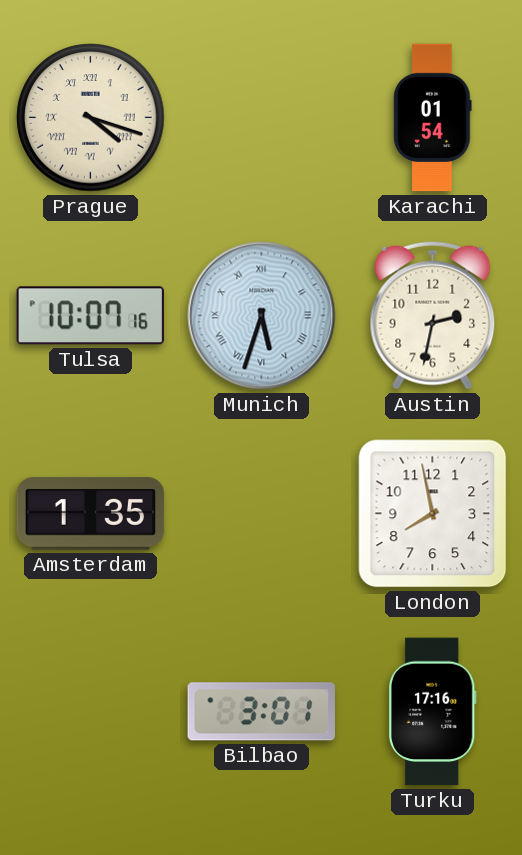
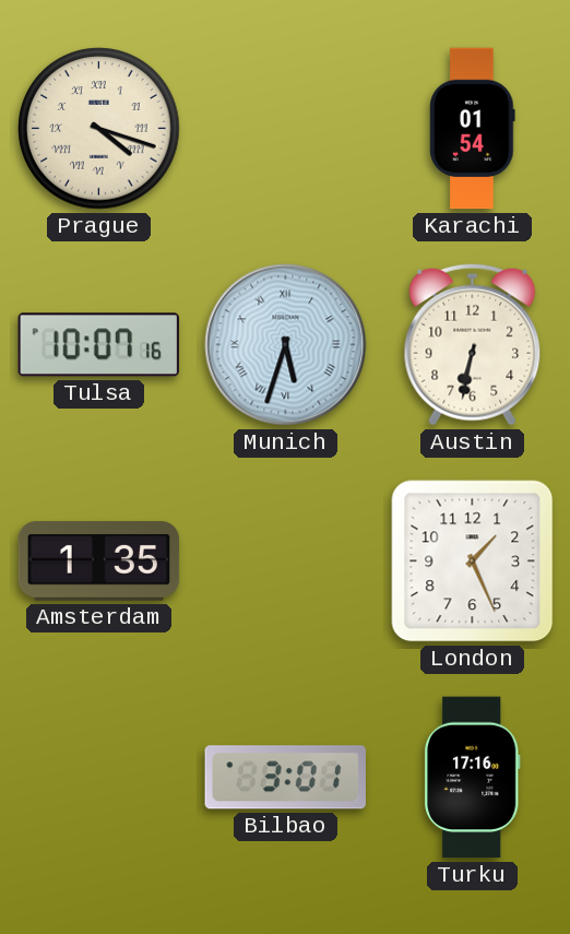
Austin: 2:32 -> 6:32
London: 7:58 -> 1:26
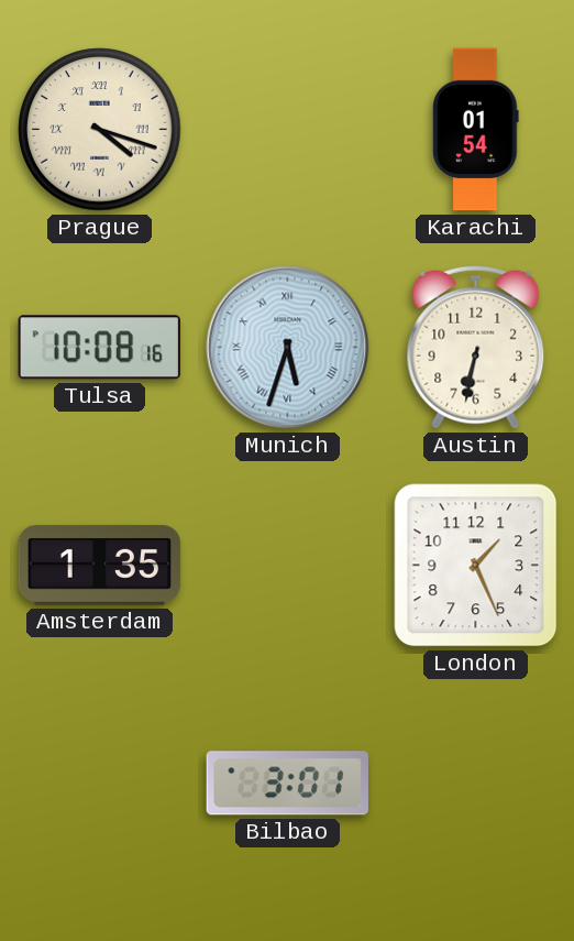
Tulsa: 10:07 -> 10:08
Turku: 17:16 -> none
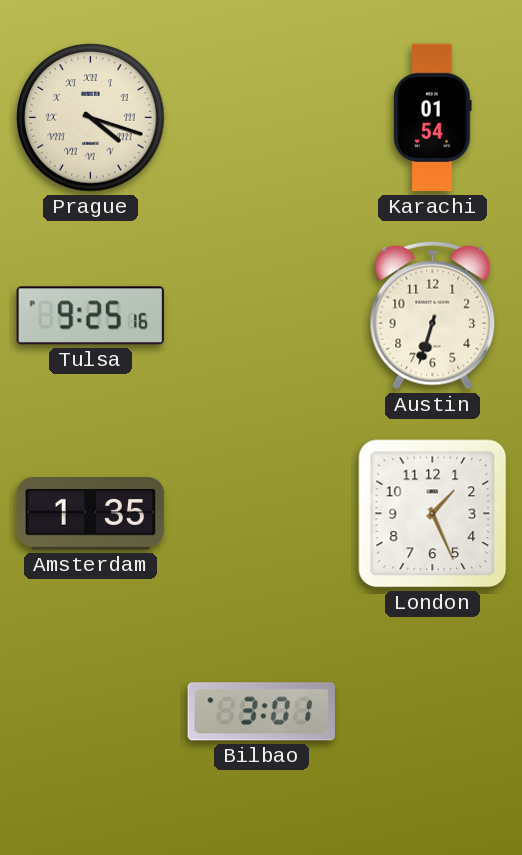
Tulsa: 10:08 -> 9:25
Munich: 5:33 -> none
Austin: 6:32 -> 6:33
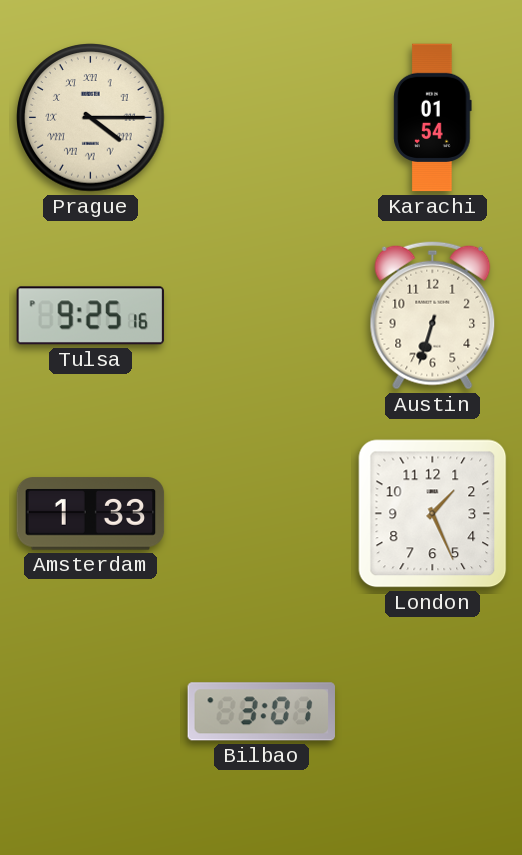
Prague: 4:18 -> 4:15
Amsterdam: 1:35 -> 1:33
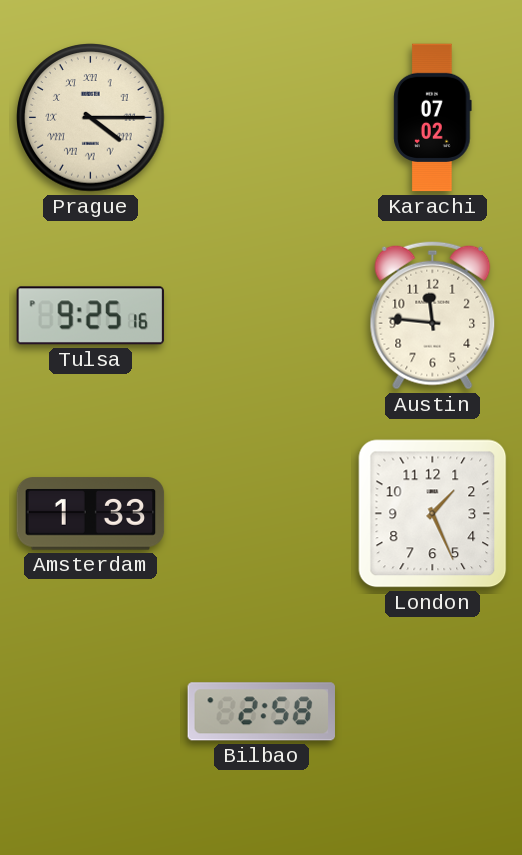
Karachi: 01:54 -> 07:02
Austin: 6:33 -> 11:46
Bilbao: 3:01 -> 2:58
